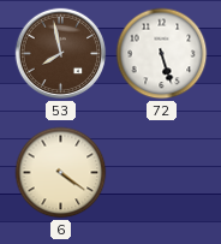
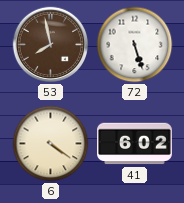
41: none -> 6:02
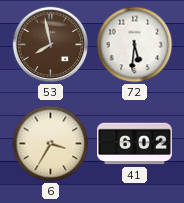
72: 5:27 -> 5:31
6: 4:21 -> 3:35
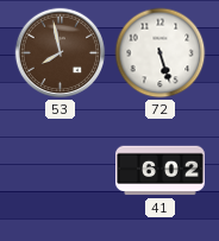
72: 5:31 -> 5:27
6: 3:35 -> none
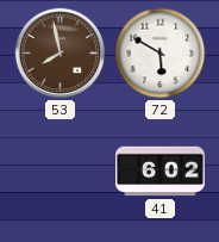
72: 5:27 -> 5:50
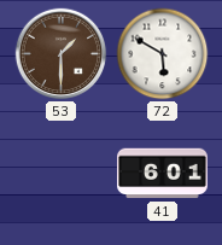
53: 7:58 -> 1:30
41: 6:02 -> 6:01
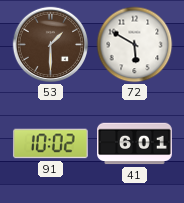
91: none -> 10:02
